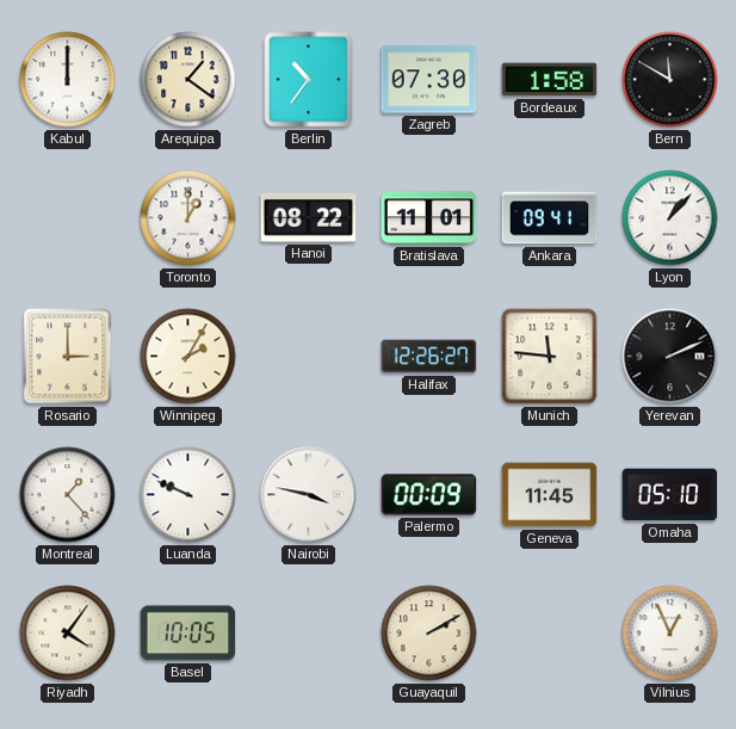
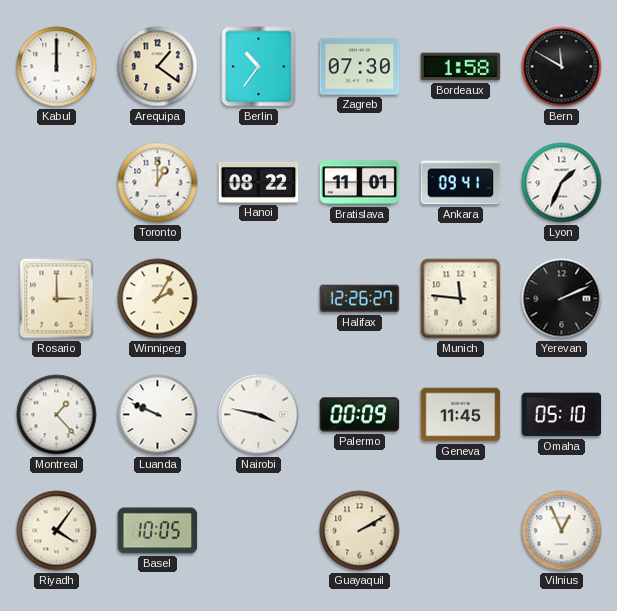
Lyon: 1:07 -> 1:34
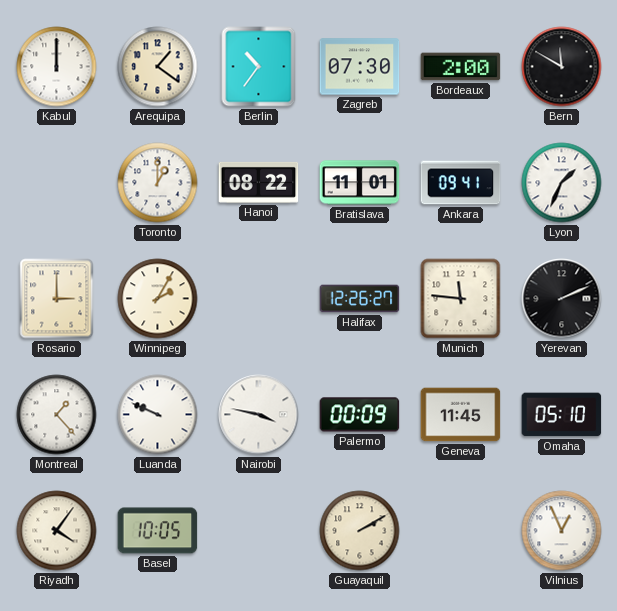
Bordeaux: 1:58 -> 2:00
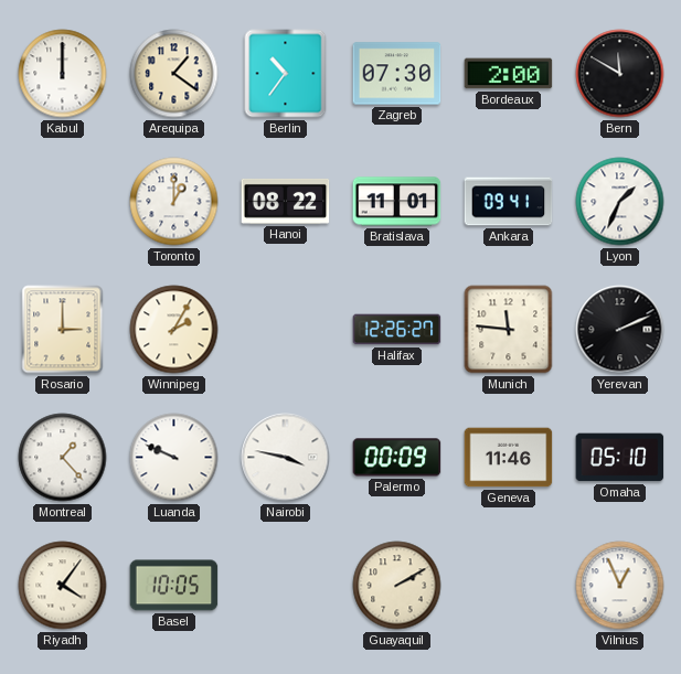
Geneva: 11:45 -> 11:46
